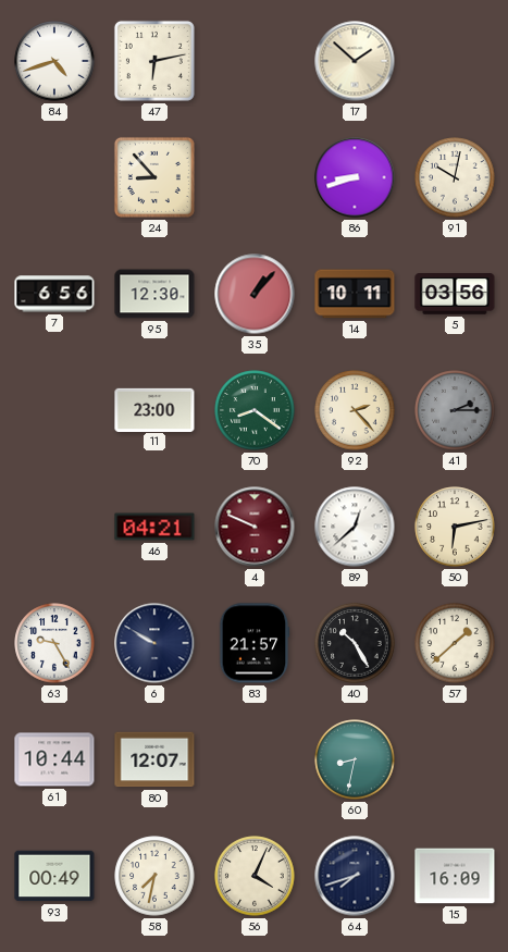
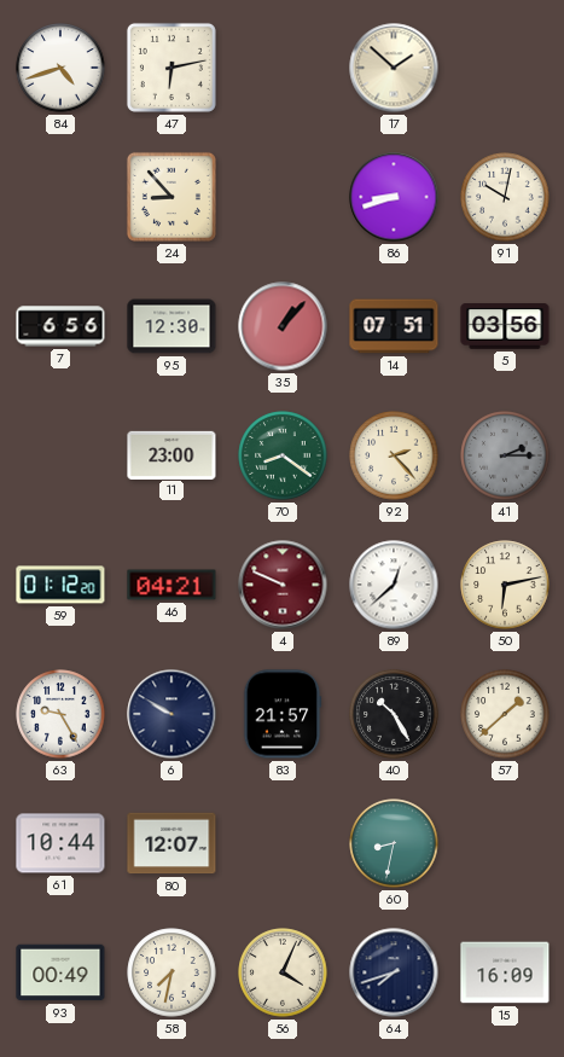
14: 10:11 -> 07:51
59: none -> 01:12
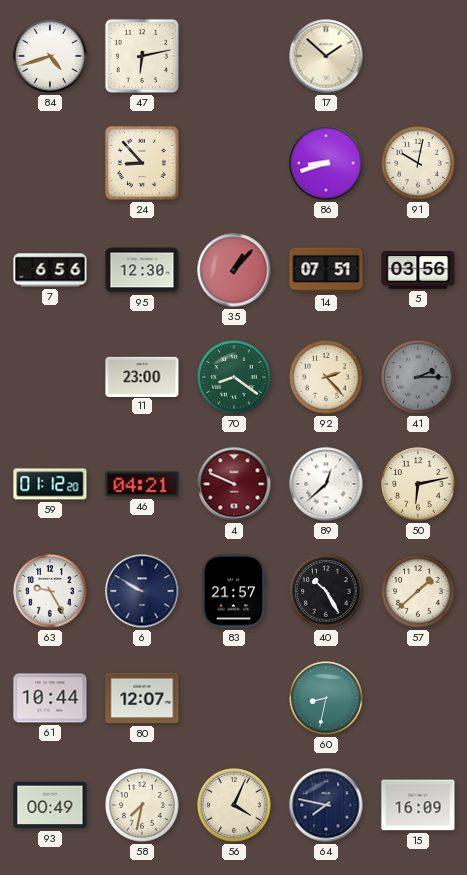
64: 7:42 -> 7:47
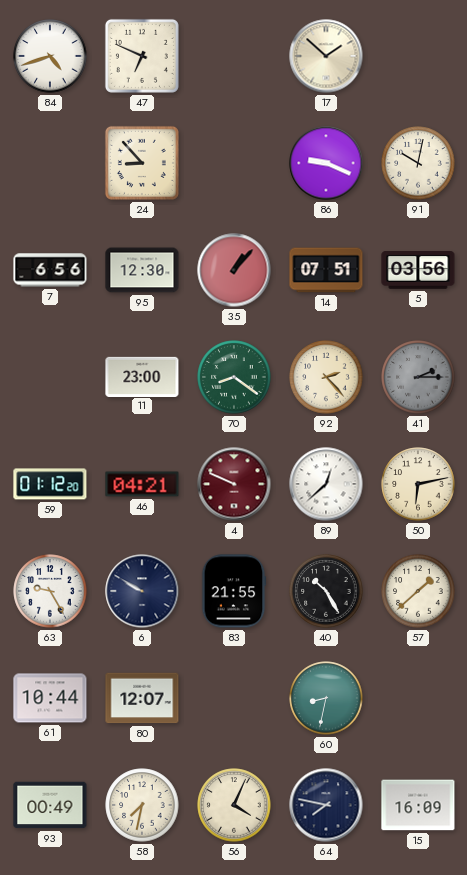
47: 6:13 -> 6:49
86: 8:42 -> 9:19
83: 21:57 -> 21:55
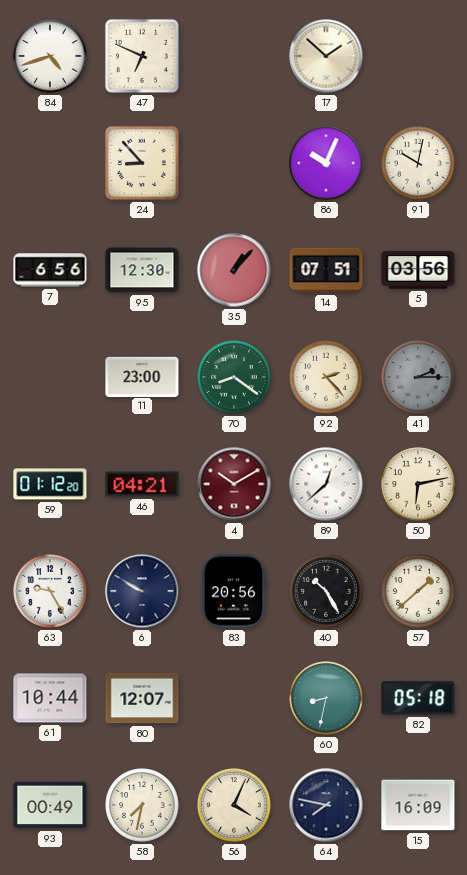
86: 9:19 -> 10:04
4: 9:49 -> 10:10
83: 21:55 -> 20:56
82: none -> 05:18
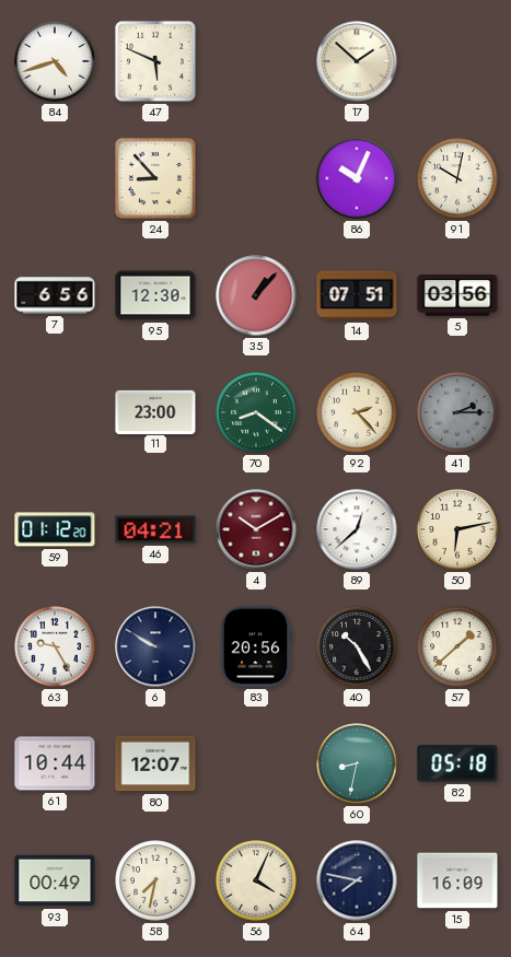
47: 6:49 -> 5:49
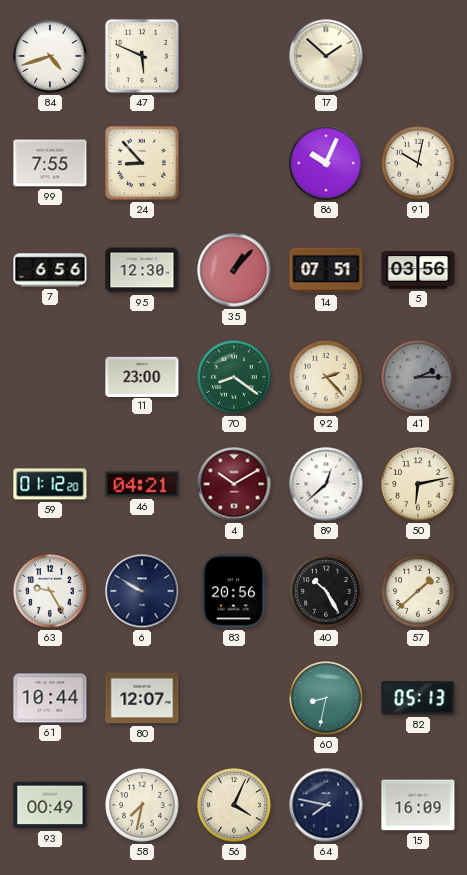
99: none -> 7:55
82: 05:18 -> 05:13
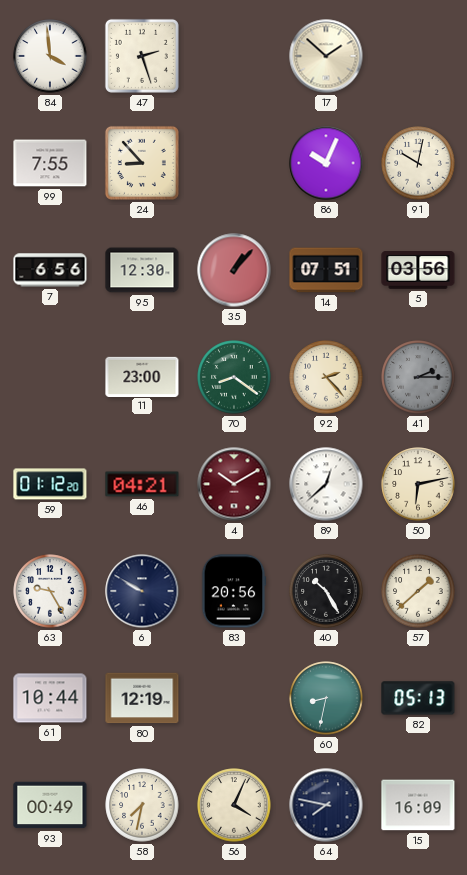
84: 4:42 -> 3:59
47: 5:49 -> 2:27
80: 12:07 -> 12:19
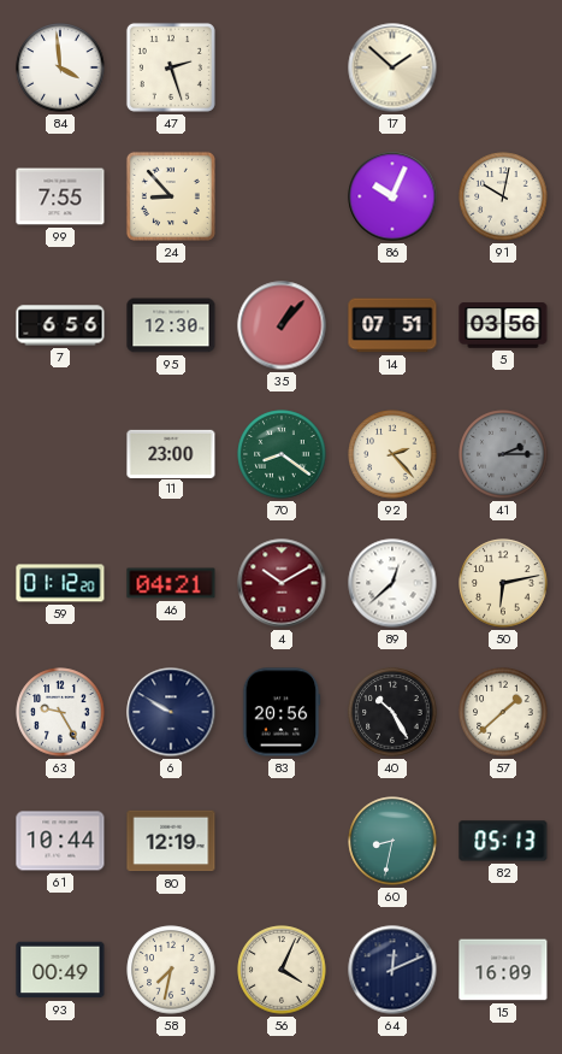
64: 7:47 -> 12:11
